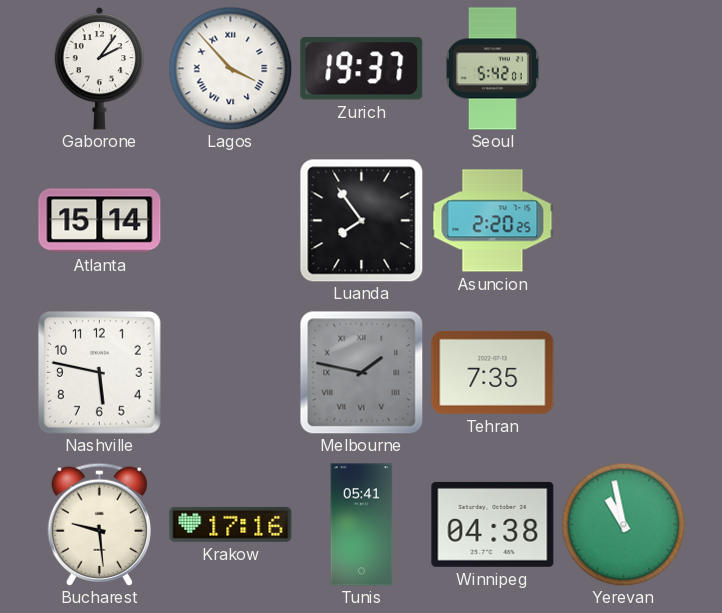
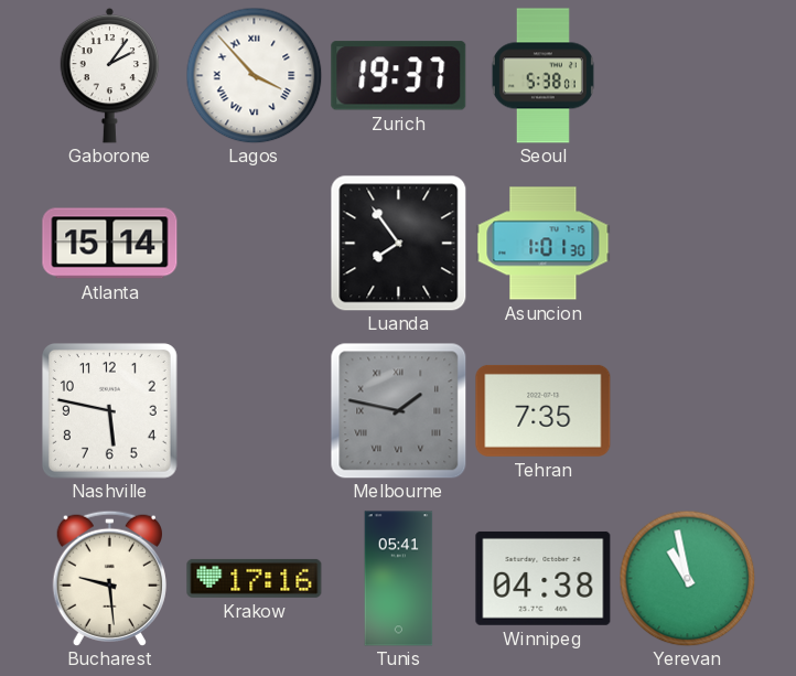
Seoul: 5:42 -> 5:38
Asuncion: 2:20 -> 1:01
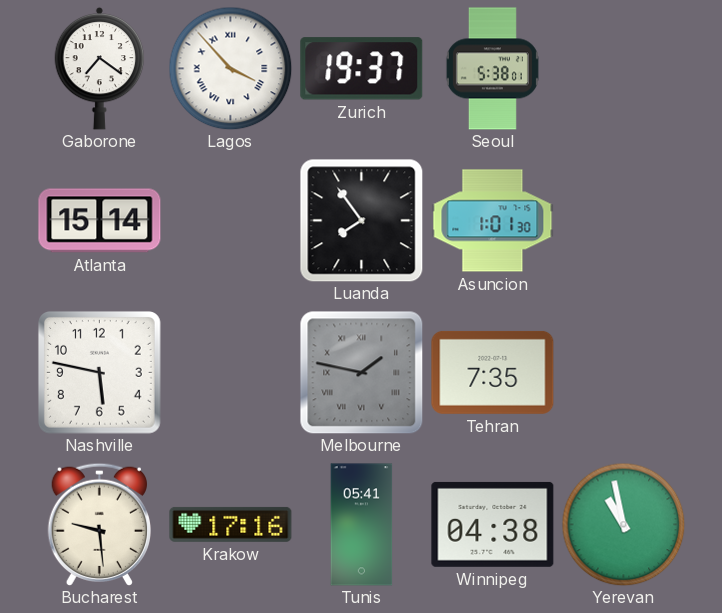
Gaborone: 2:06 -> 7:21
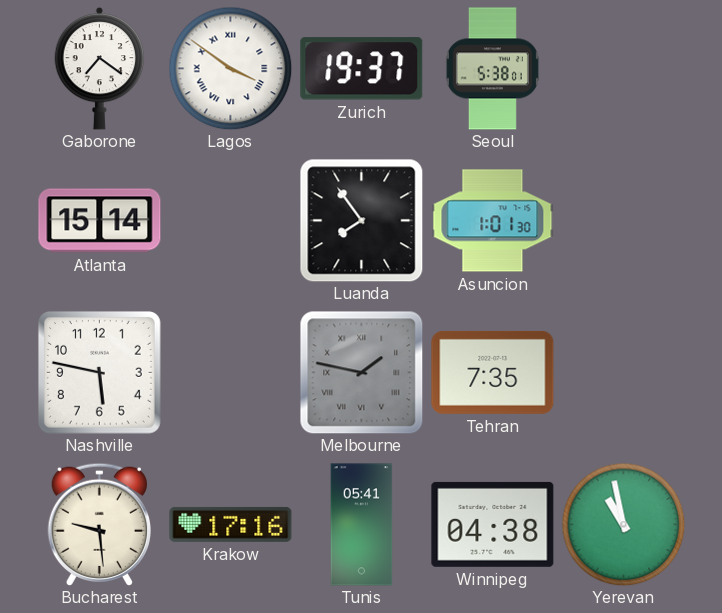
Lagos: 3:53 -> 3:51
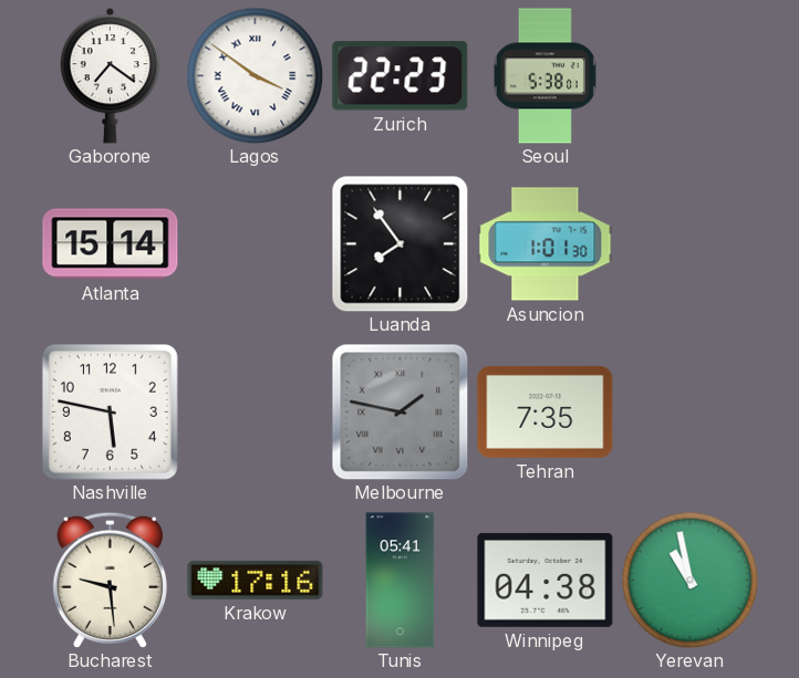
Zurich: 19:37 -> 22:23
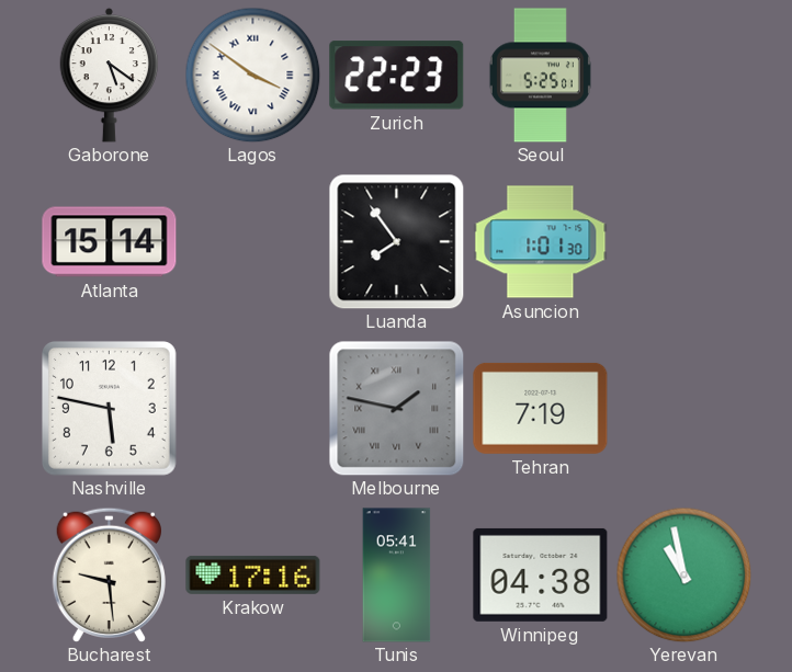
Gaborone: 7:21 -> 5:21
Seoul: 5:38 -> 5:25
Tehran: 7:35 -> 7:19
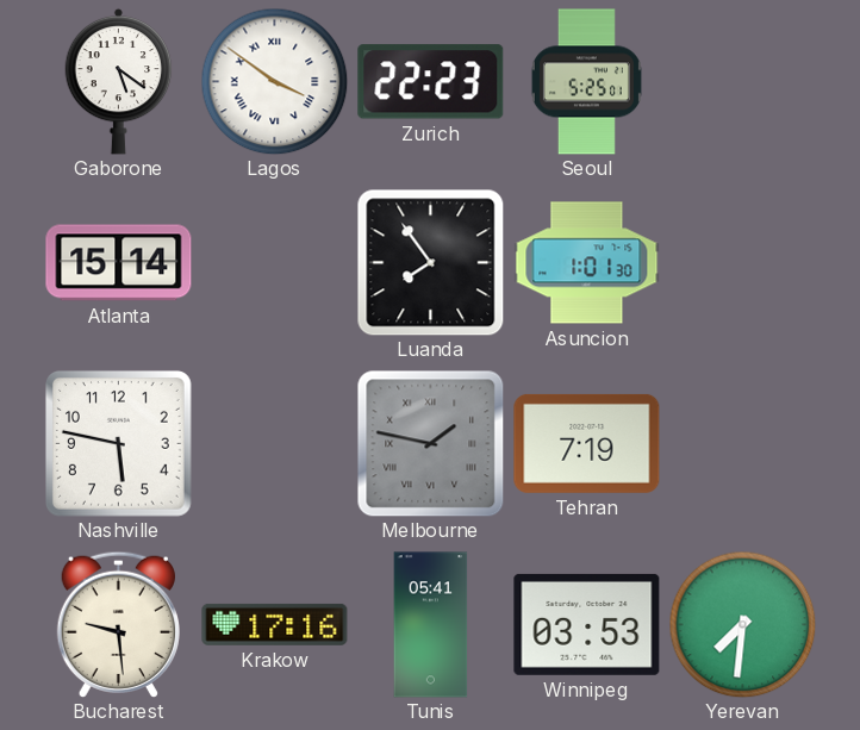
Winnipeg: 04:38 -> 03:53
Yerevan: 10:58 -> 7:31
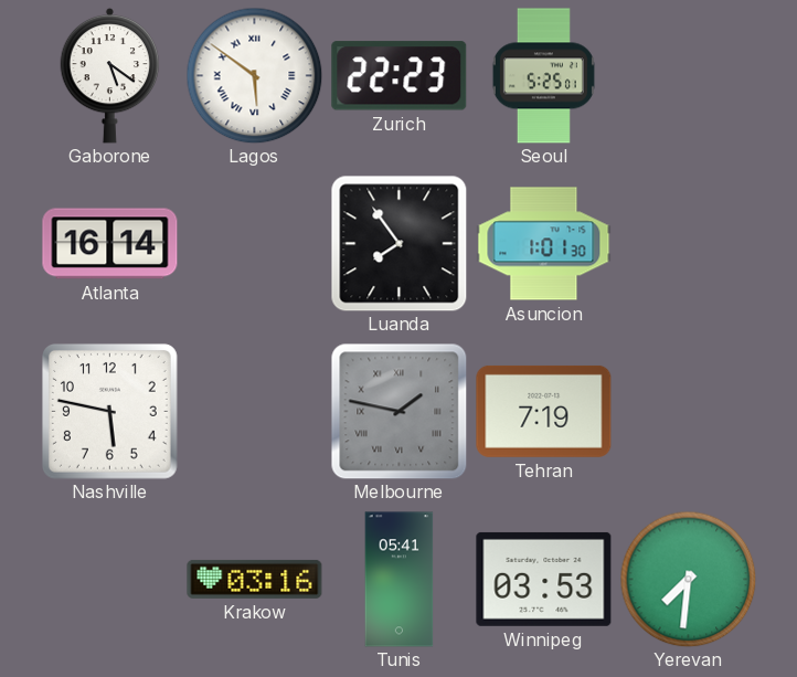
Lagos: 3:51 -> 5:51
Atlanta: 15:14 -> 16:14
Bucharest: 9:29 -> none
Krakow: 17:16 -> 03:16
